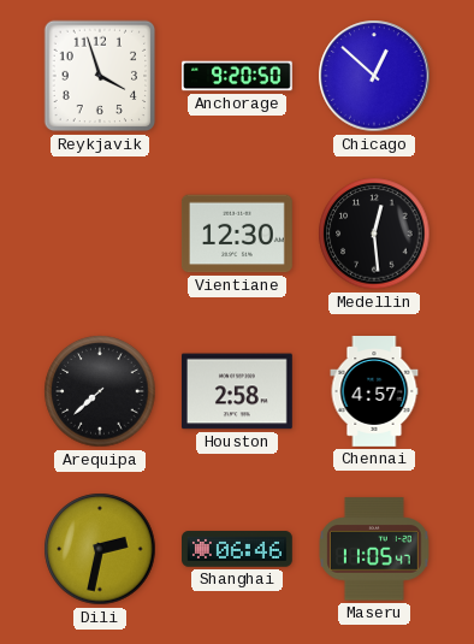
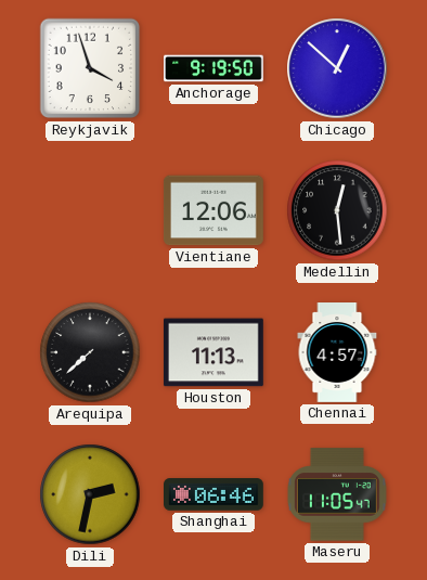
Anchorage: 9:20 -> 9:19
Vientiane: 12:30 -> 12:06
Houston: 2:58 -> 11:13
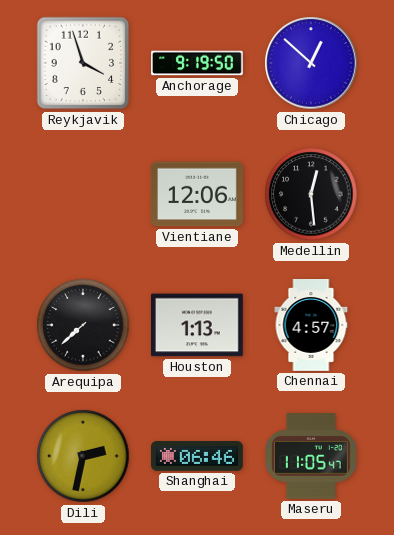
Houston: 11:13 -> 1:13
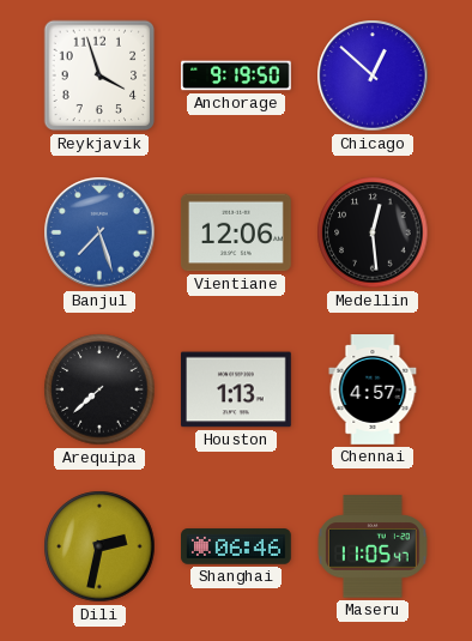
Banjul: none -> 7:27
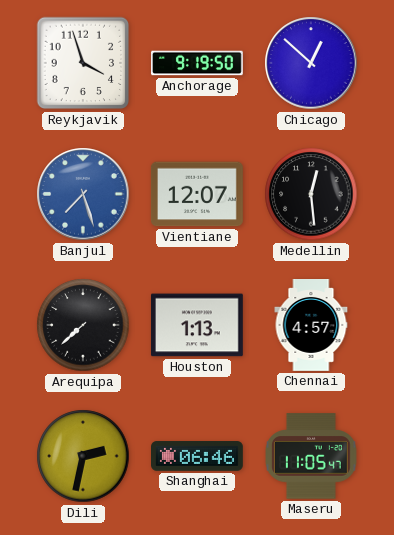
Vientiane: 12:06 -> 12:07
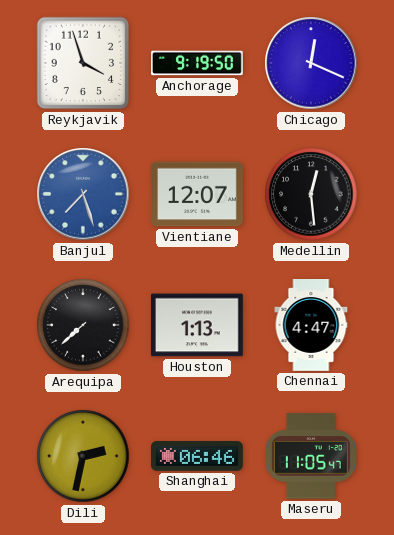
Chicago: 12:52 -> 12:19
Chennai: 4:57 -> 4:47
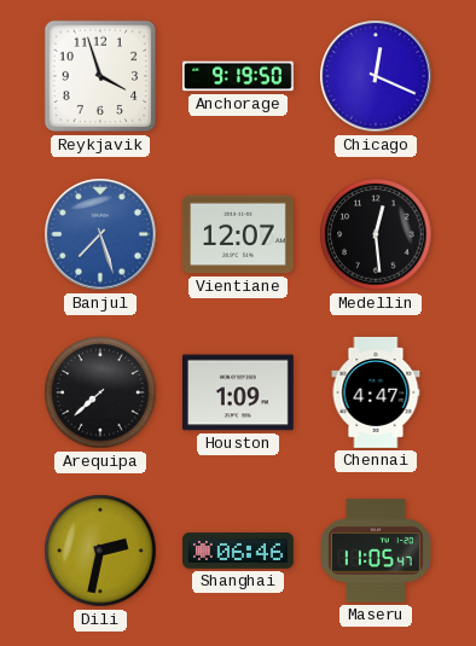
Houston: 1:13 -> 1:09
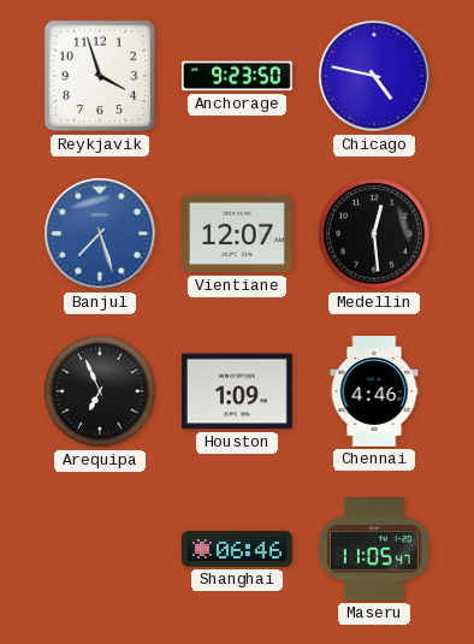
Anchorage: 9:19 -> 9:23
Chicago: 12:19 -> 4:47
Arequipa: 7:38 -> 6:56
Chennai: 4:47 -> 4:46
Dili: 2:32 -> none
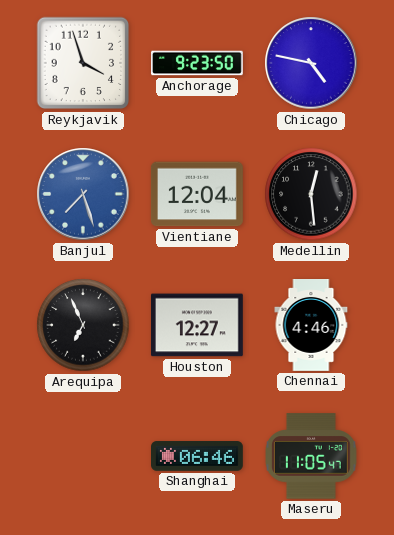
Vientiane: 12:07 -> 12:04
Houston: 1:09 -> 12:27
